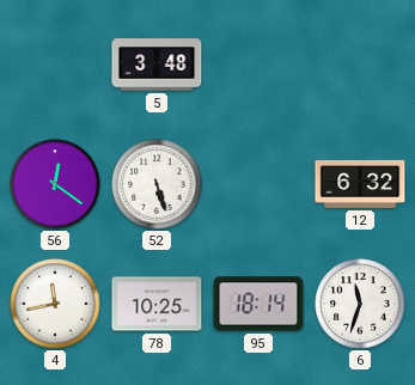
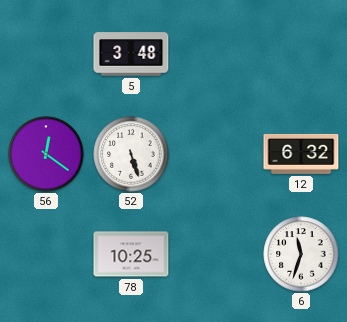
4: 11:43 -> none
95: 18:14 -> none
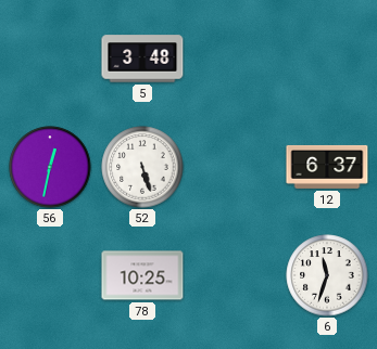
56: 12:21 -> 12:32
12: 6:32 -> 6:37
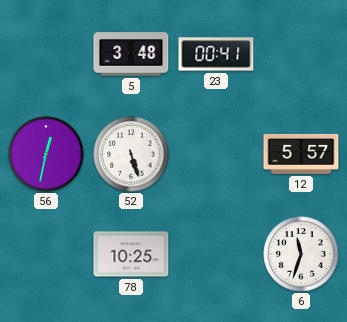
23: none -> 00:41
12: 6:37 -> 5:57
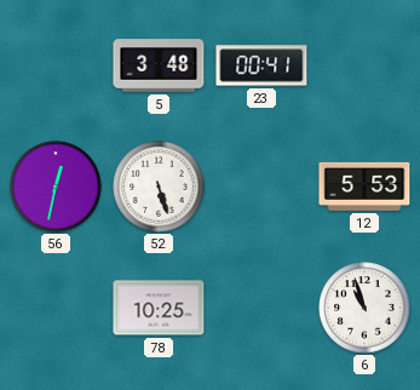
12: 5:57 -> 5:53
6: 11:33 -> 10:57
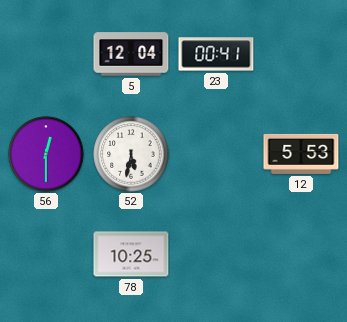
5: 3:48 -> 12:04
56: 12:32 -> 12:30
52: 5:27 -> 5:32
6: 10:57 -> none
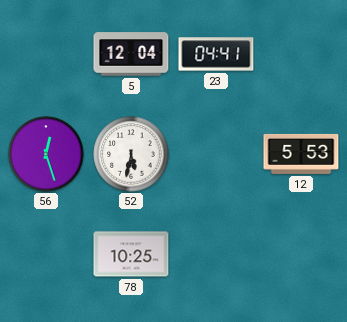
23: 00:41 -> 04:41
56: 12:30 -> 12:27
